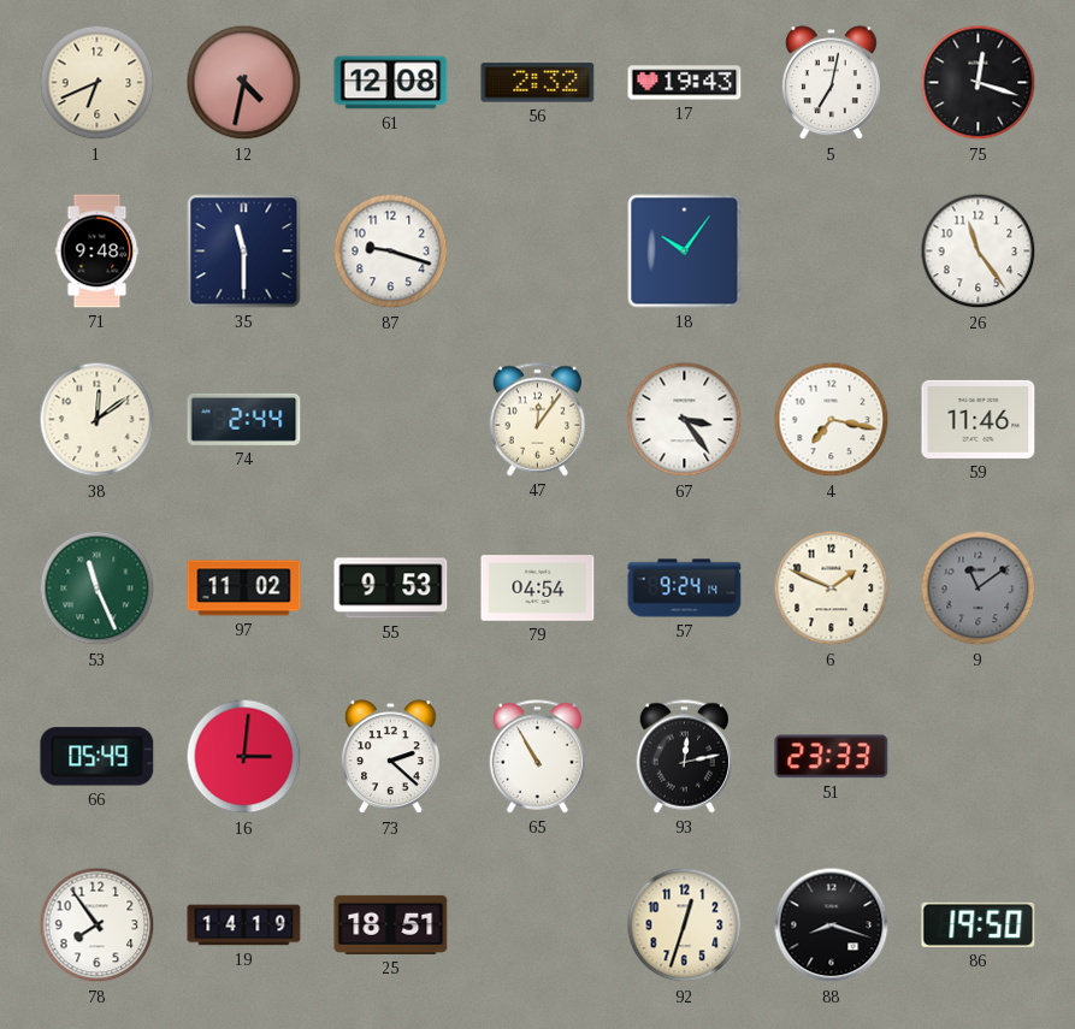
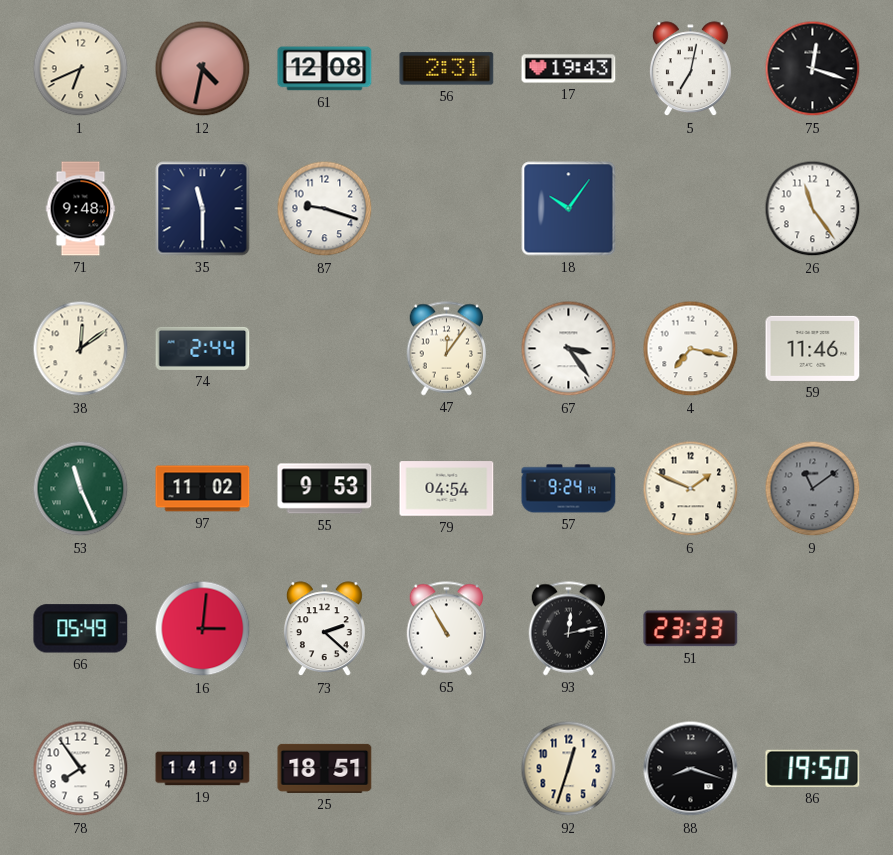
56: 2:32 -> 2:31
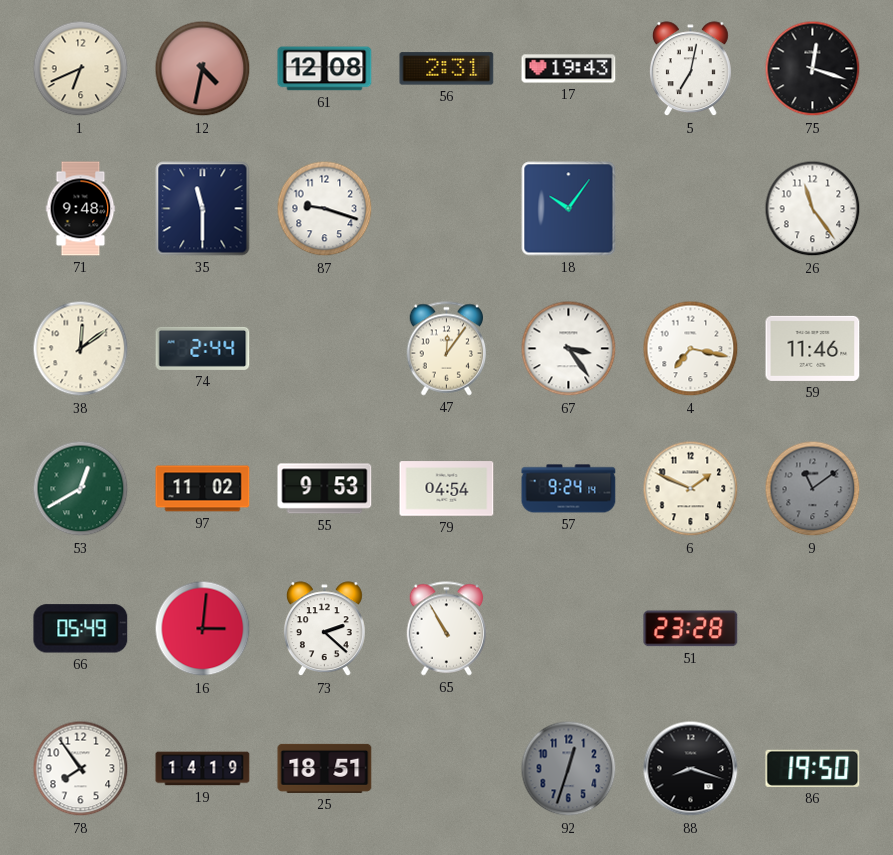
53: 11:26 -> 12:40
93: 12:13 -> none
51: 23:33 -> 23:28
92 dial: cream -> grey
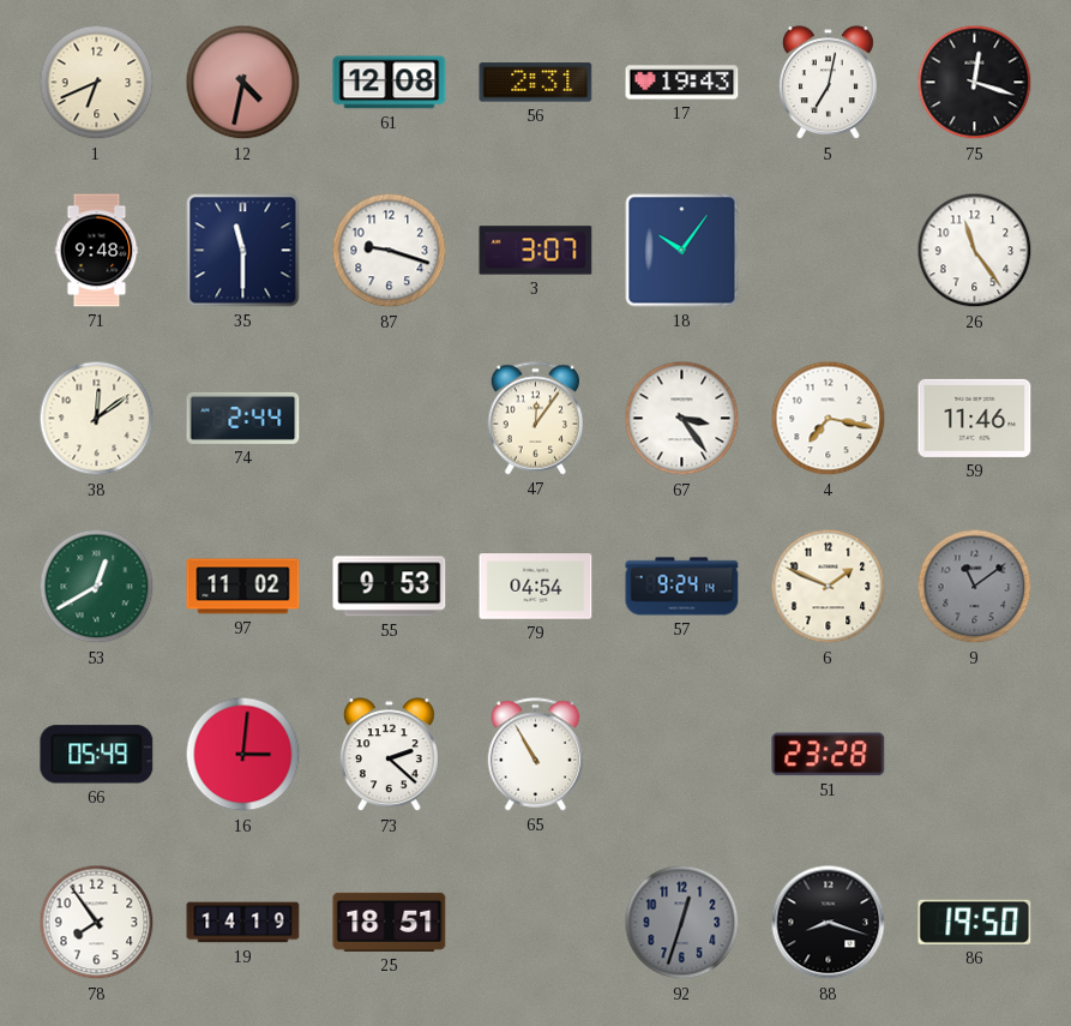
3: none -> 3:07
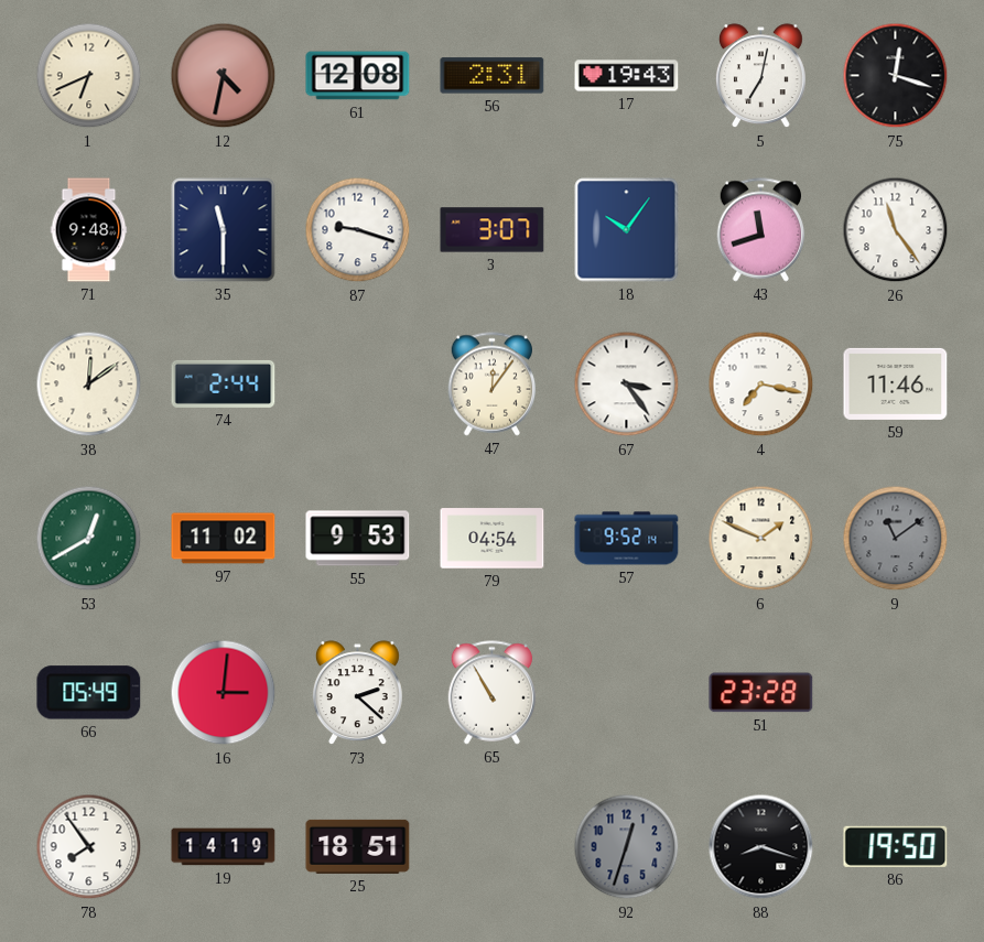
43: none -> 11:42
57: 9:24 -> 9:52
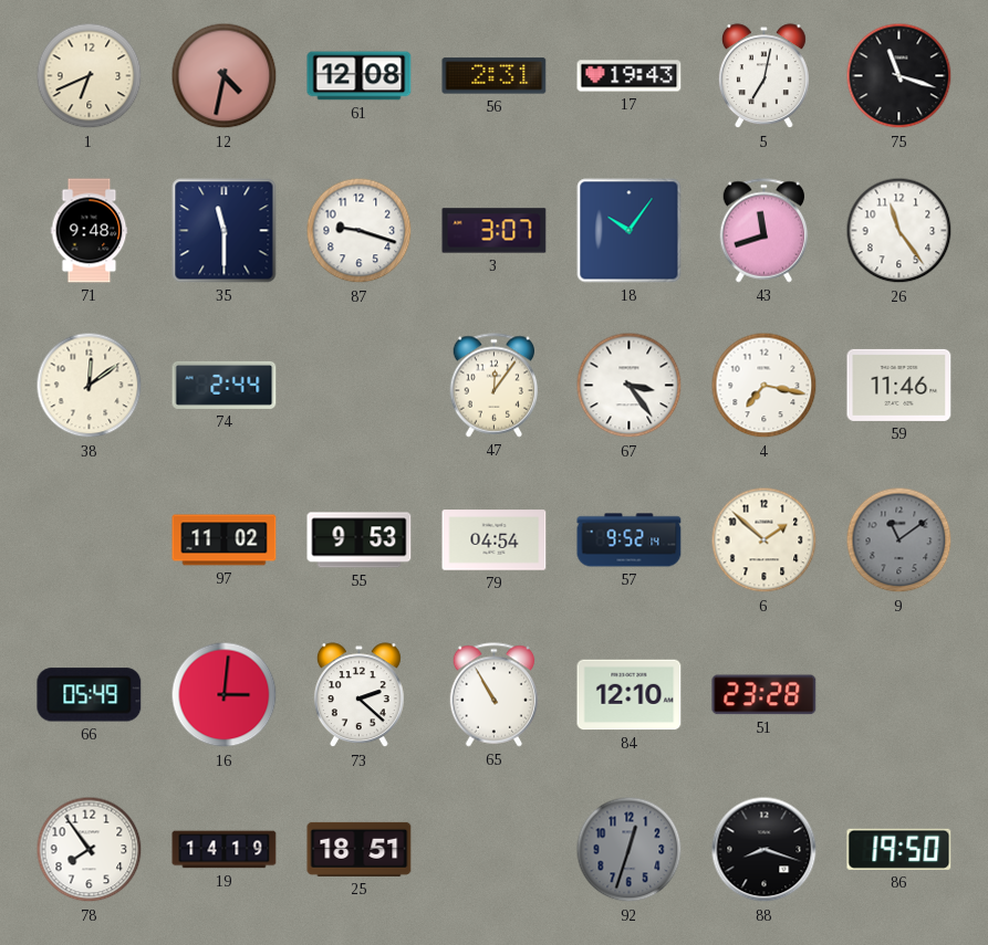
75: 12:18 -> 11:18
53: 12:40 -> none
6: 1:49 -> 1:52
84: none -> 12:10
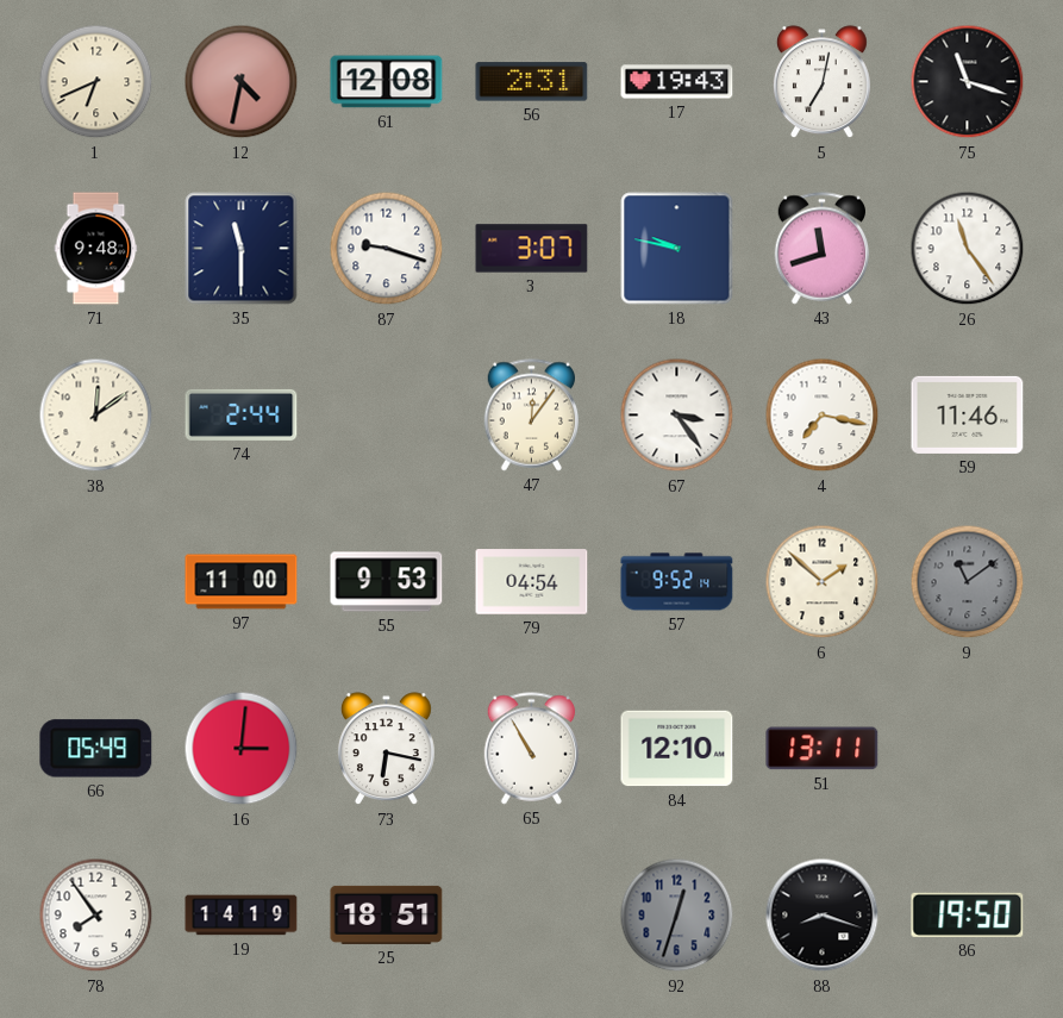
18: 10:06 -> 9:47
97: 11:02 -> 11:00
73: 2:22 -> 6:17
51: 23:28 -> 13:11
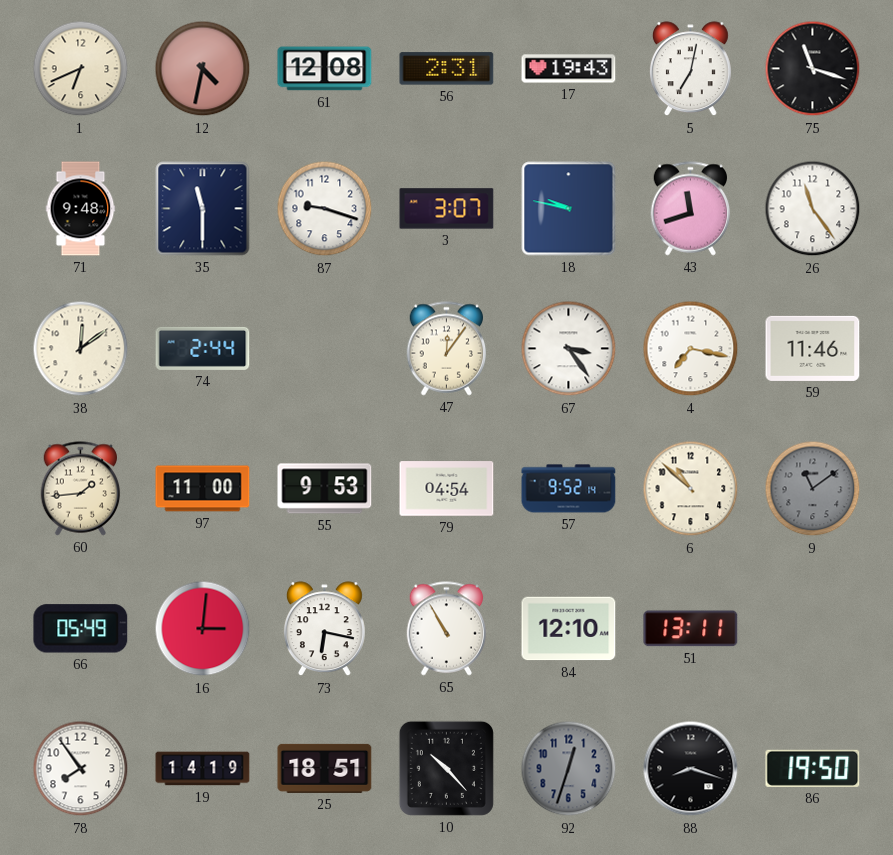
60: none -> 1:44
6: 1:52 -> 10:52
10: none -> 10:23
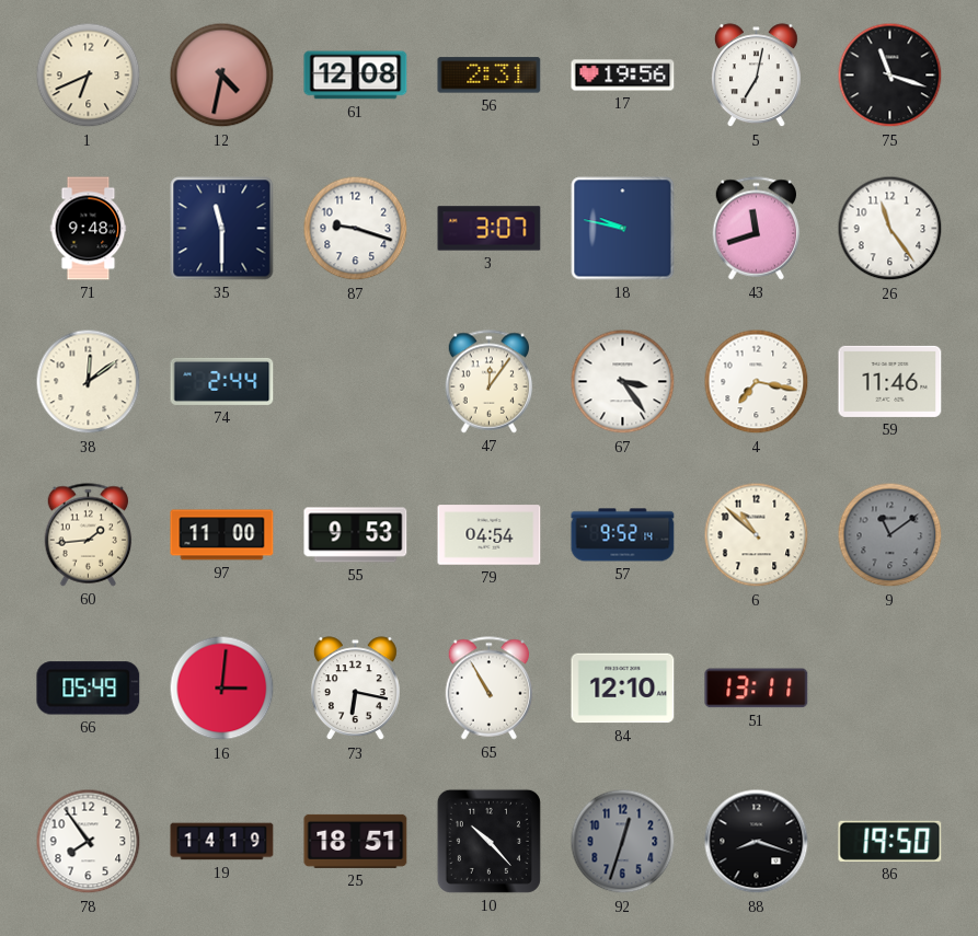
17: 19:43 -> 19:56
